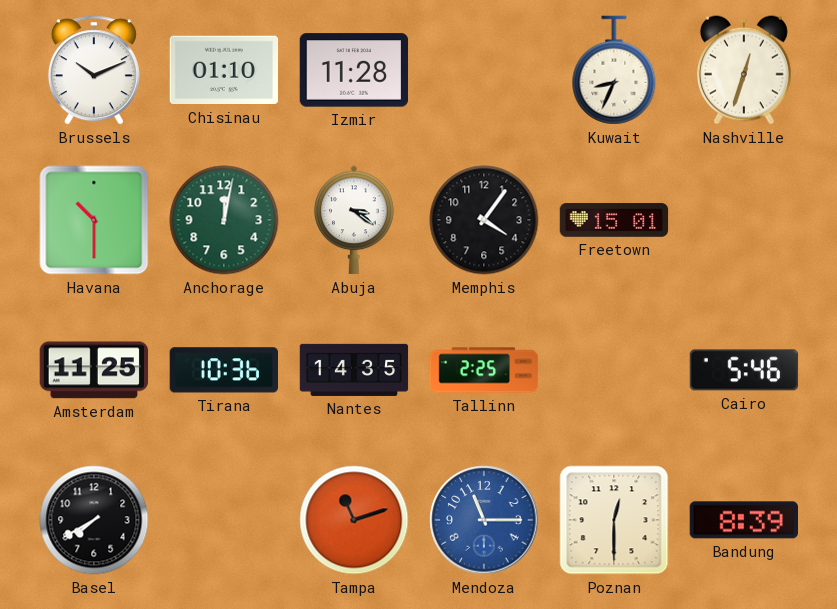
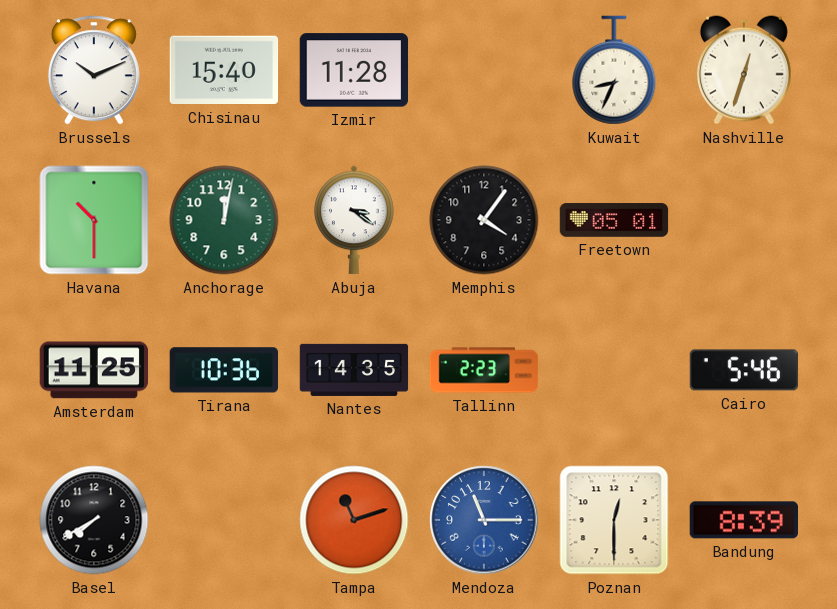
Chisinau: 01:10 -> 15:40
Freetown: 15:01 -> 05:01
Tallinn: 2:25 -> 2:23
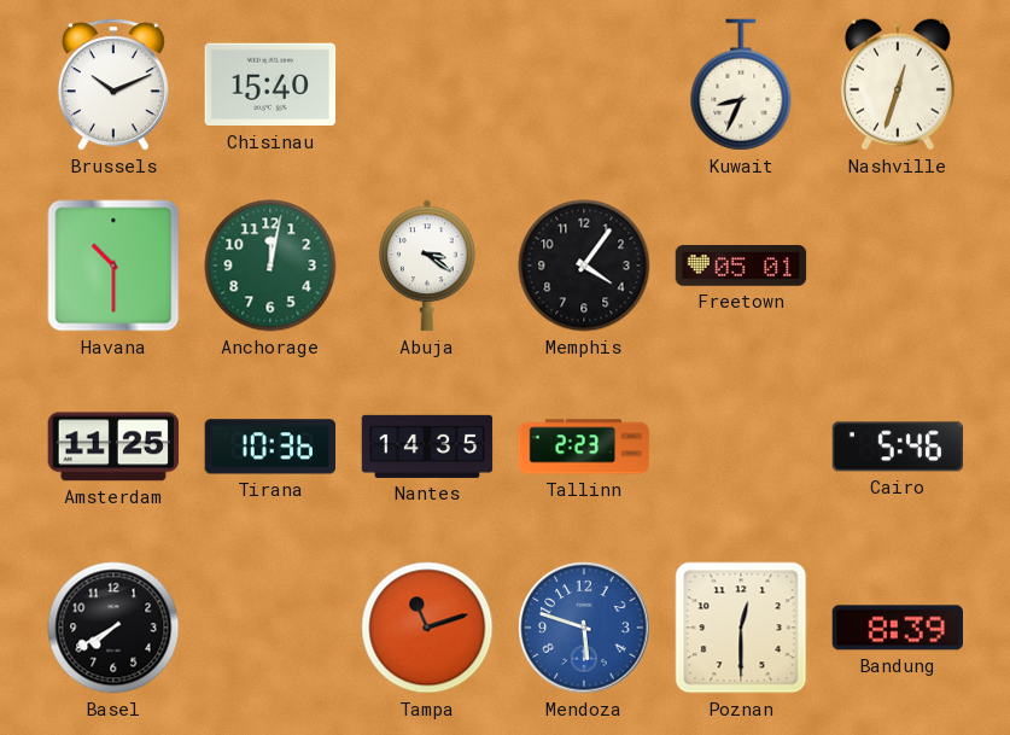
Izmir: 11:28 -> none
Mendoza: 11:15 -> 5:48
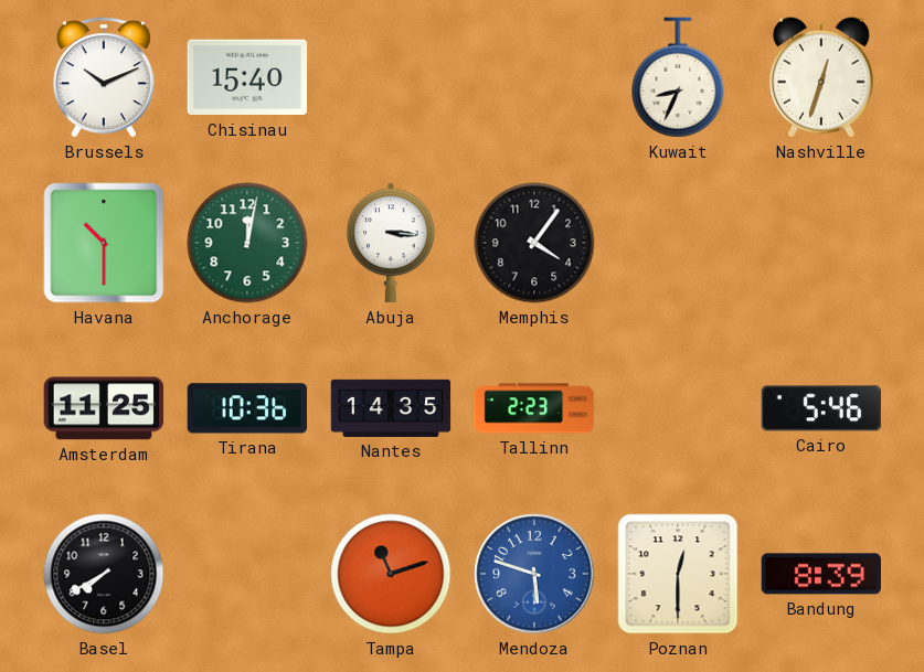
Abuja: 3:21 -> 3:16
Freetown: 05:01 -> none
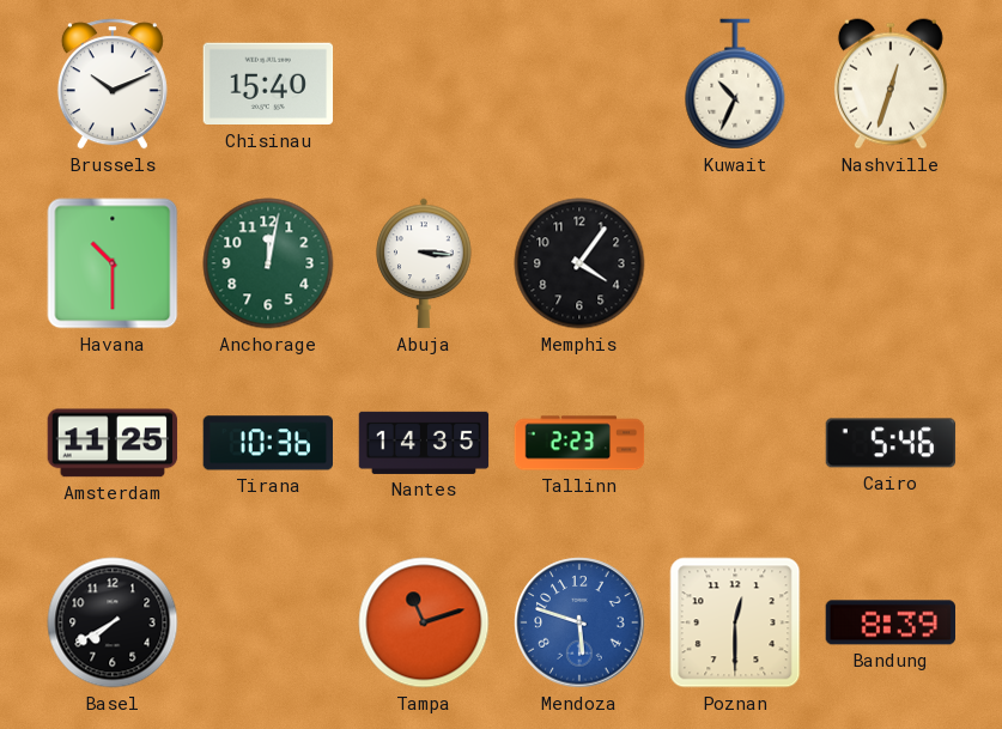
Kuwait: 8:34 -> 10:34
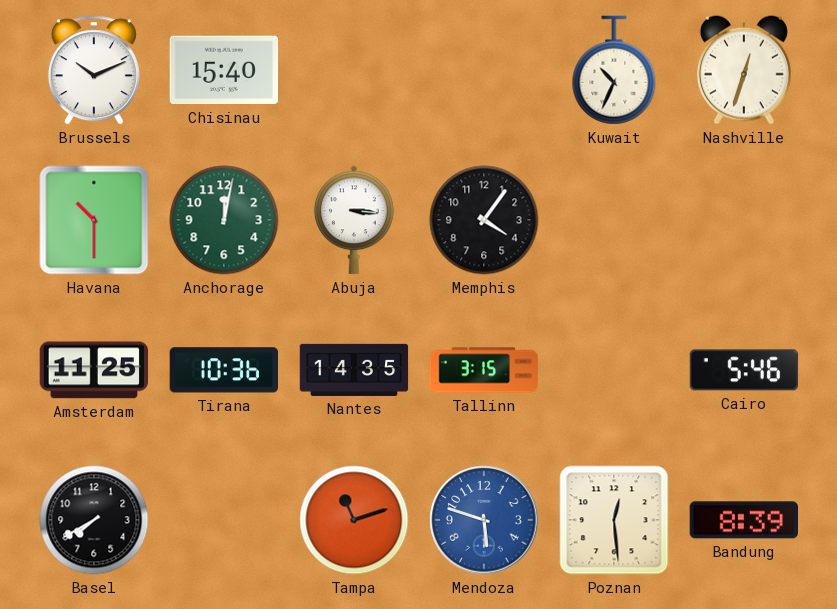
Tallinn: 2:23 -> 3:15
Poznan: 12:30 -> 12:29
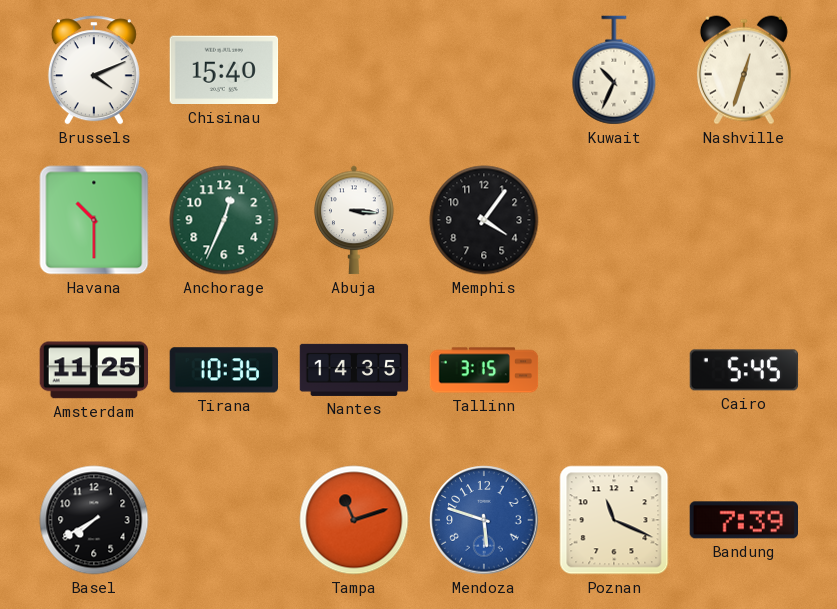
Brussels: 10:11 -> 4:11
Anchorage: 12:02 -> 12:34
Cairo: 5:46 -> 5:45
Poznan: 12:29 -> 11:19
Bandung: 8:39 -> 7:39
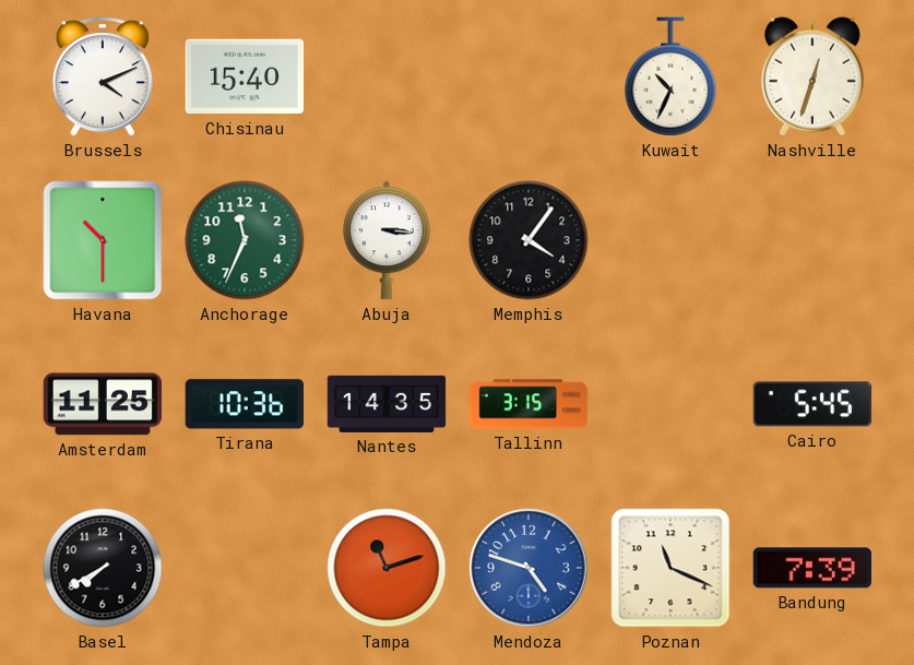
Anchorage: 12:34 -> 11:34
Mendoza: 5:48 -> 4:48
